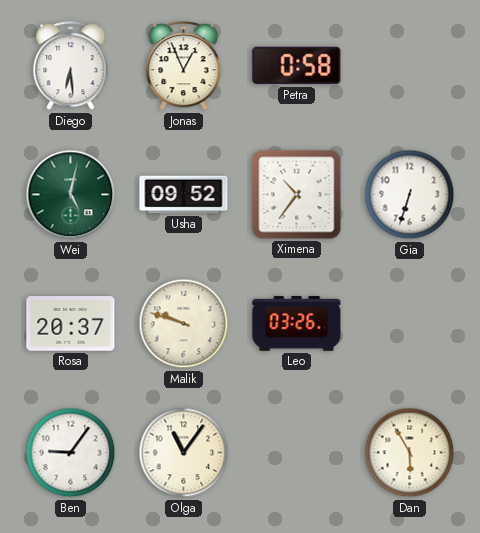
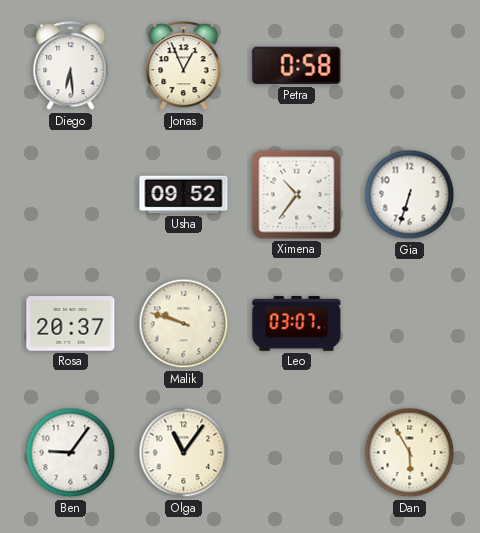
Wei: 5:02 -> none
Leo: 03:26 -> 03:07
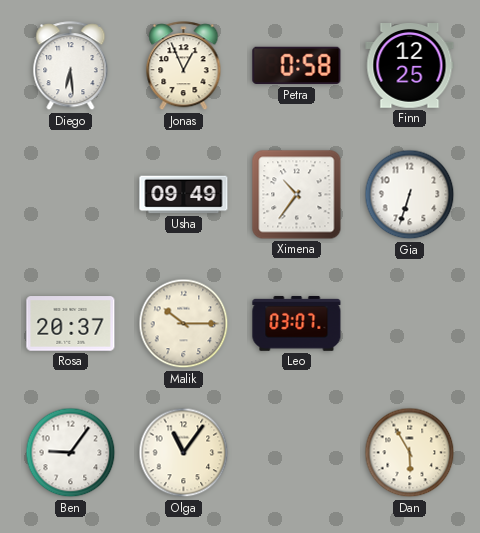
Finn: none -> 12:25
Usha: 09:52 -> 09:49
Malik: 9:48 -> 10:15
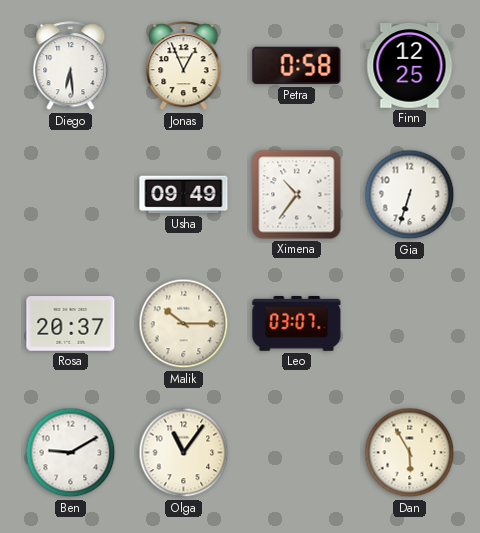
Ben: 9:06 -> 9:10
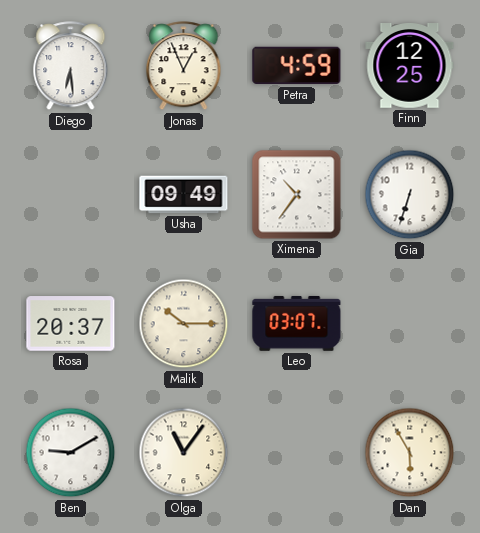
Petra: 0:58 -> 4:59
